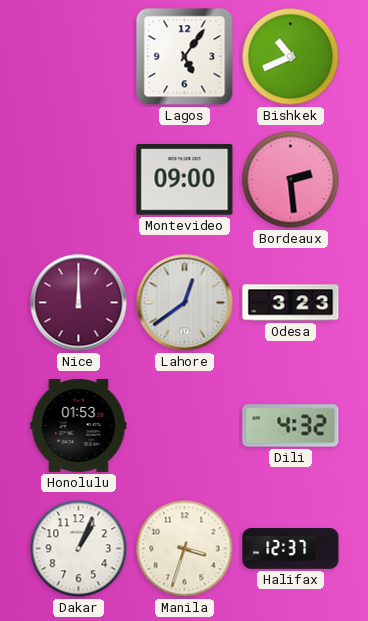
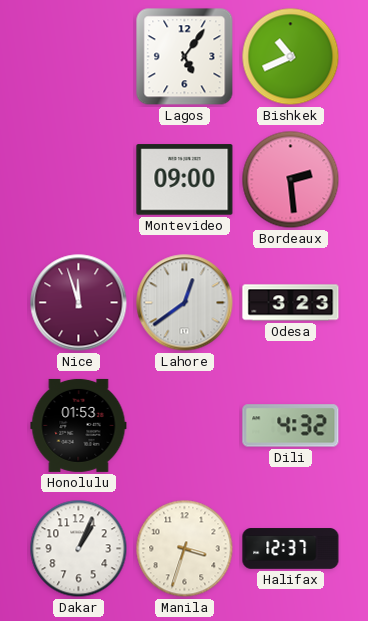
Nice: 12:00 -> 11:57
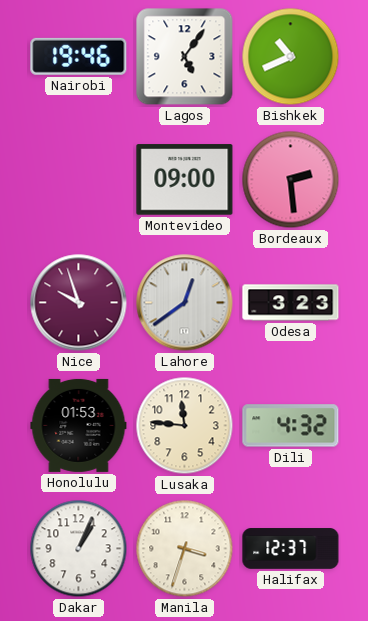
Nairobi: none -> 19:46
Nice: 11:57 -> 9:57
Lusaka: none -> 11:46
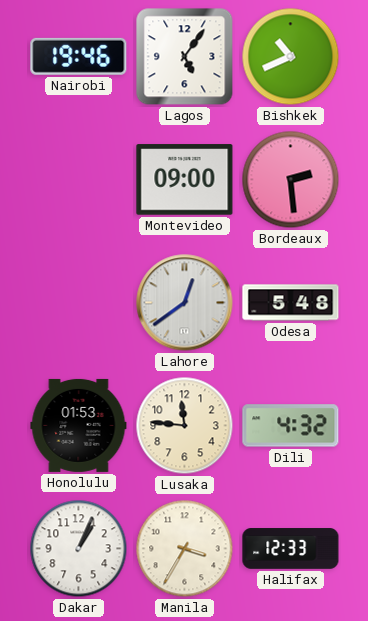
Nice: 9:57 -> none
Odesa: 3:23 -> 5:48
Manila: 3:33 -> 3:35
Halifax: 12:37 -> 12:33
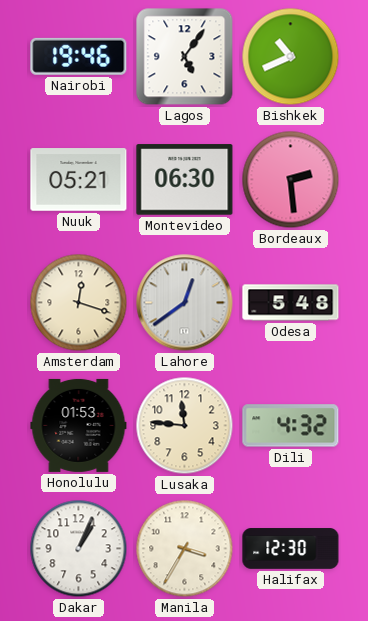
Nuuk: none -> 05:21
Montevideo: 09:00 -> 06:30
Amsterdam: none -> 12:18
Halifax: 12:33 -> 12:30
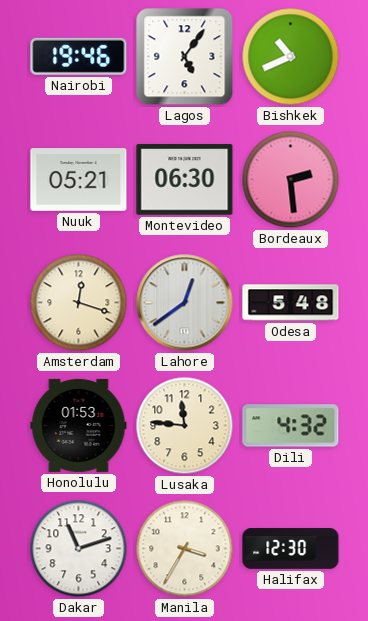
Dakar: 1:04 -> 11:12
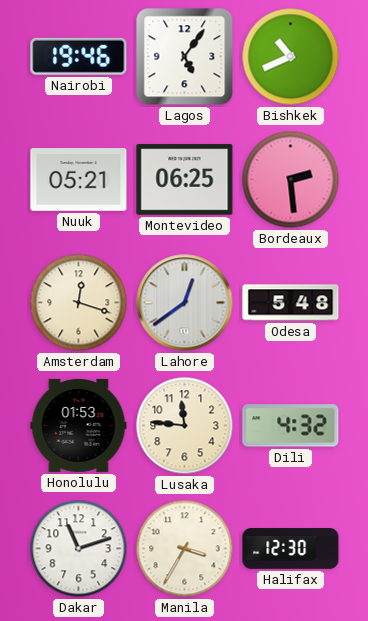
Montevideo: 06:30 -> 06:25
